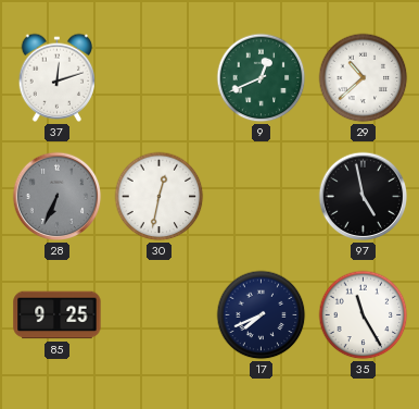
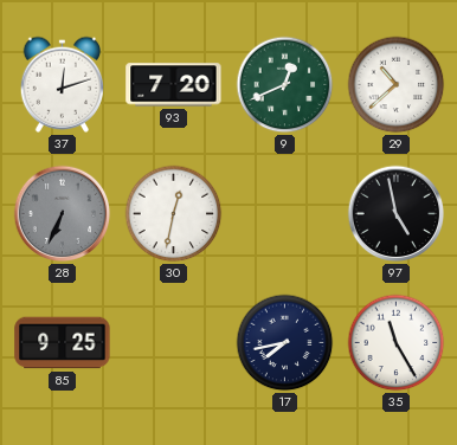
93: none -> 7:20
17: 7:41 -> 7:43
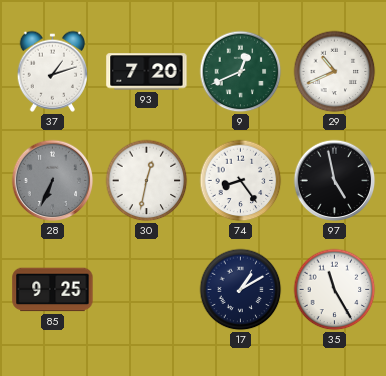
37: 12:12 -> 1:12
29: 10:38 -> 10:41
74: none -> 8:24
17: 7:43 -> 1:10
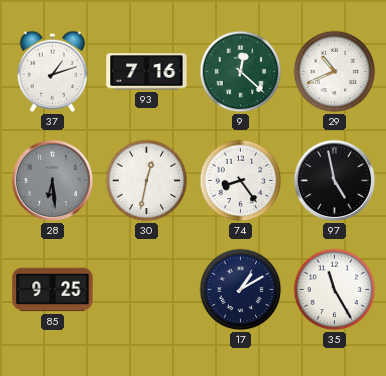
93: 7:20 -> 7:16
9: 12:41 -> 12:22
28: 6:34 -> 6:29
